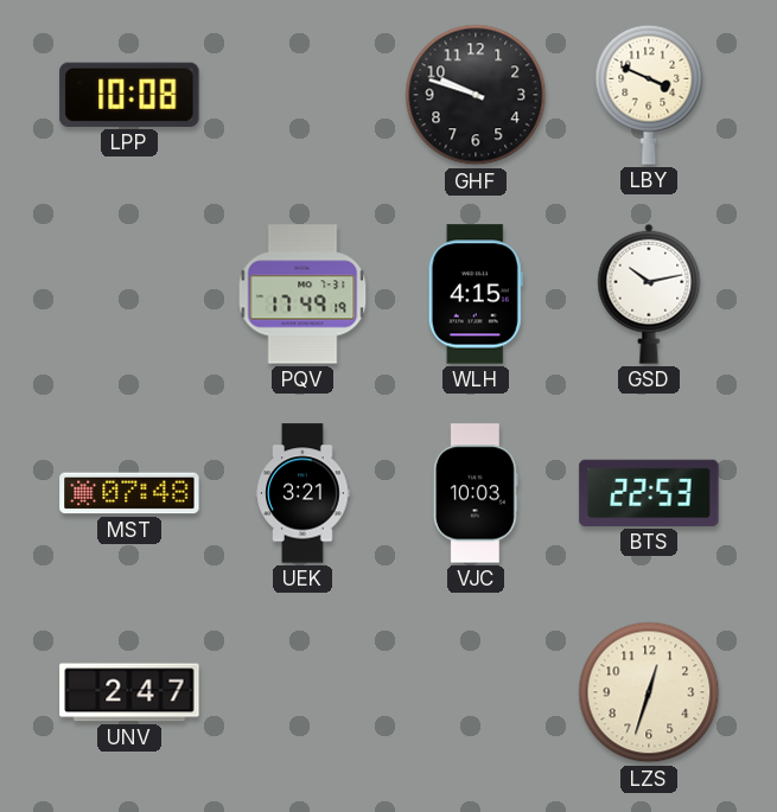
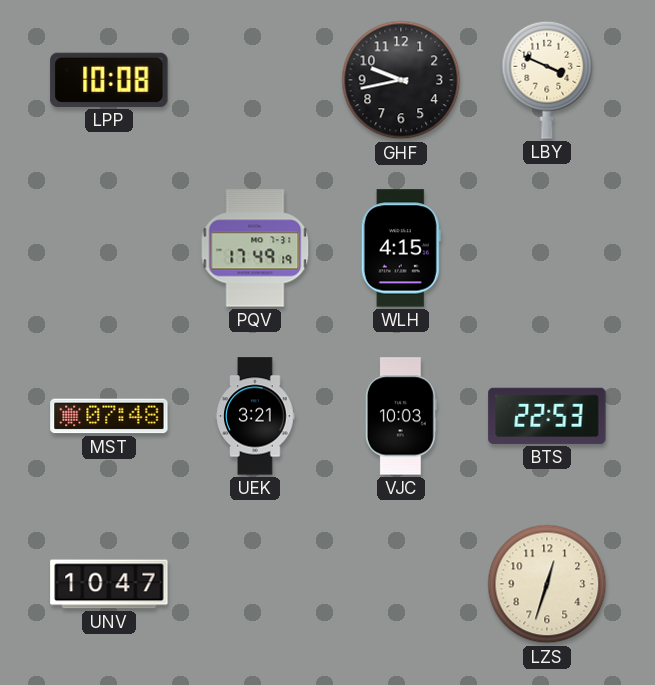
GHF: 9:48 -> 9:43
GSD: 10:13 -> none
UNV: 2:47 -> 10:47
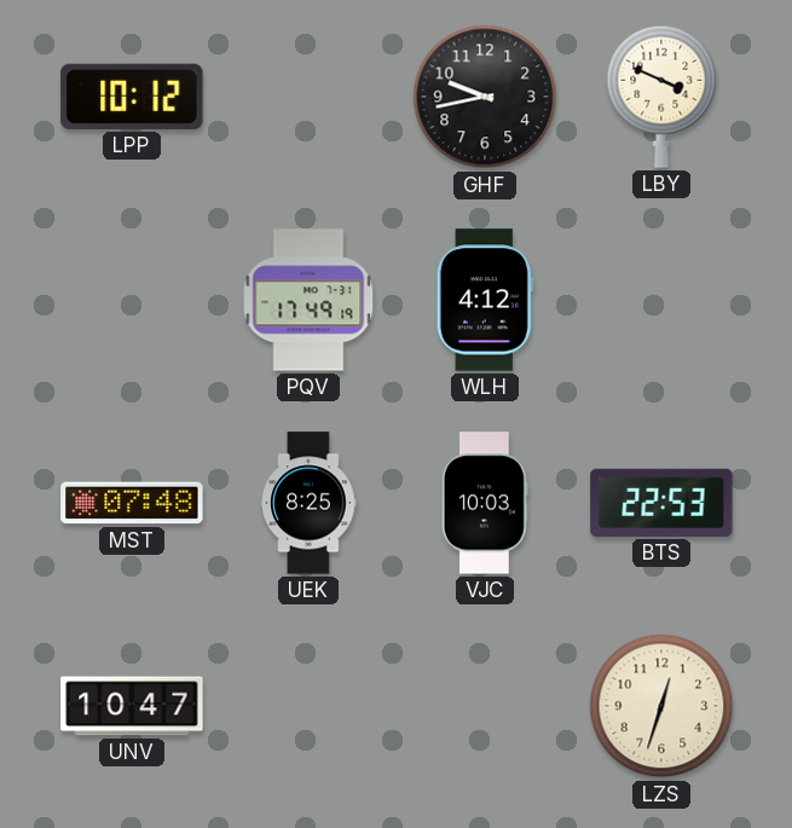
LPP: 10:08 -> 10:12
WLH: 4:15 -> 4:12
UEK: 3:21 -> 8:25
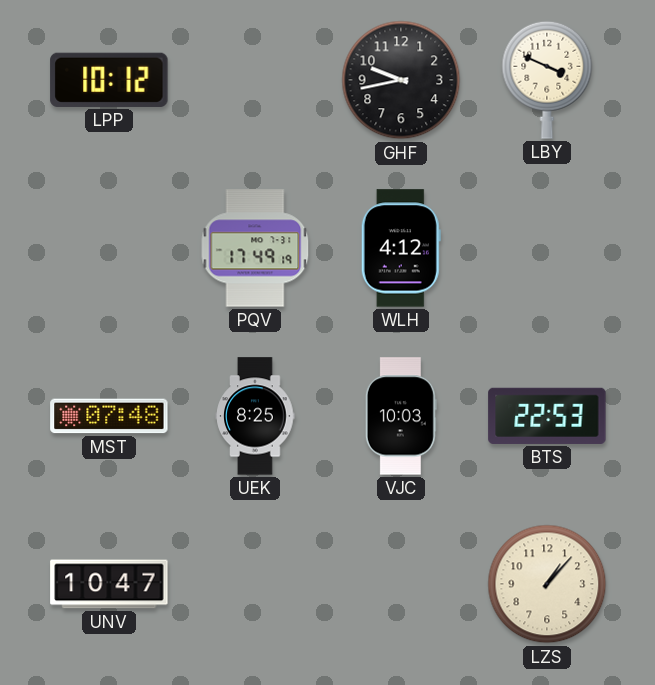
LZS: 12:33 -> 1:07
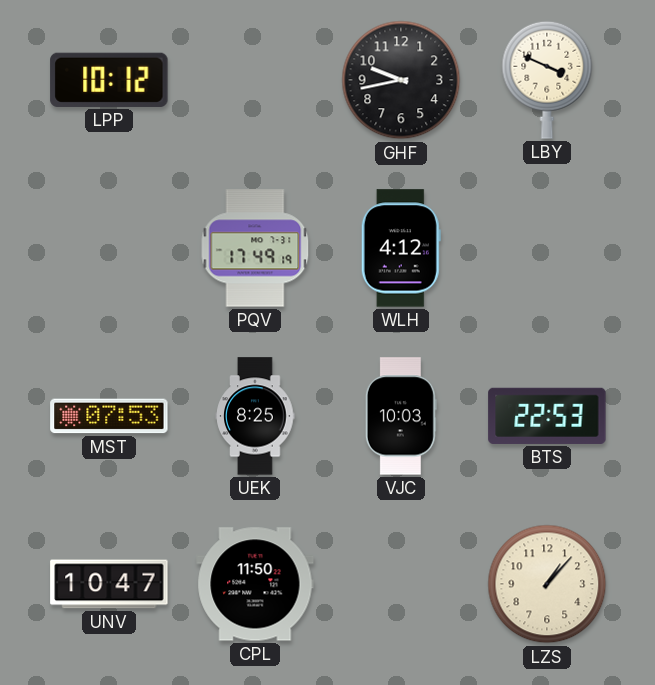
MST: 07:48 -> 07:53
CPL: none -> 11:50
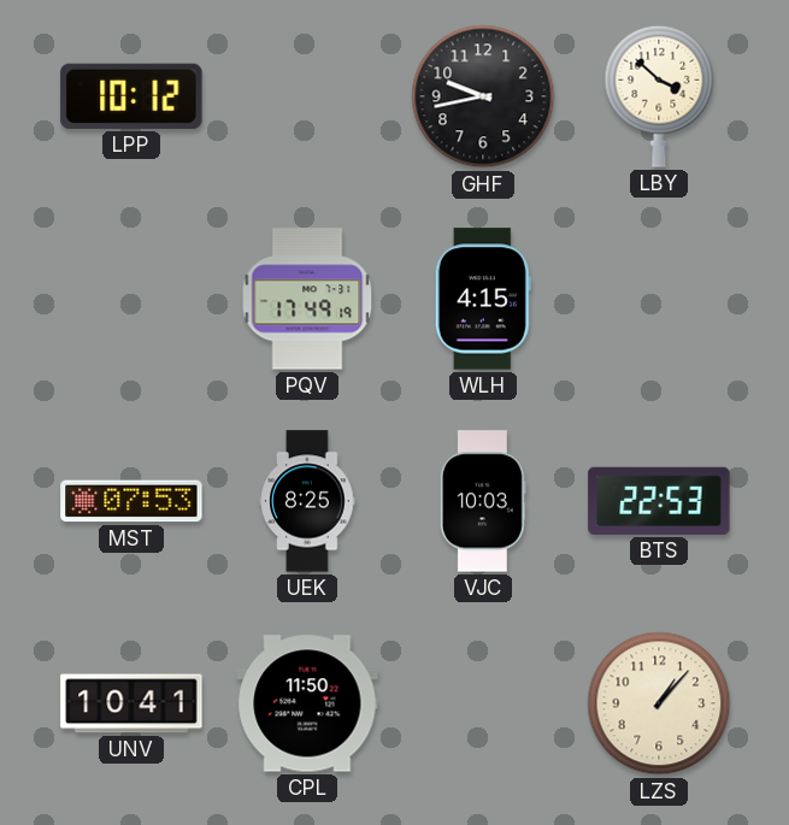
LBY: 3:49 -> 3:52
WLH: 4:12 -> 4:15
UNV: 10:47 -> 10:41
